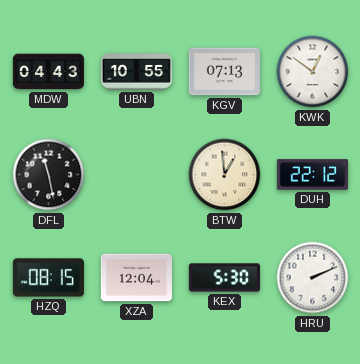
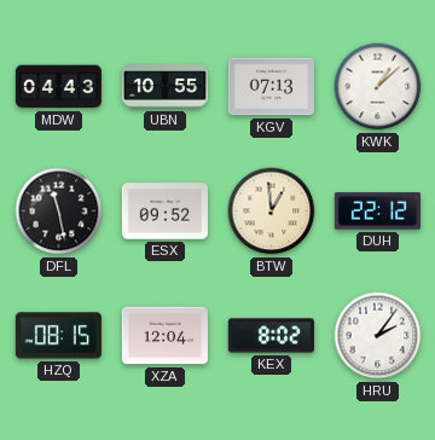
KWK: 12:51 -> 1:08
ESX: none -> 09:52
KEX: 5:30 -> 8:02
HRU: 2:11 -> 2:06
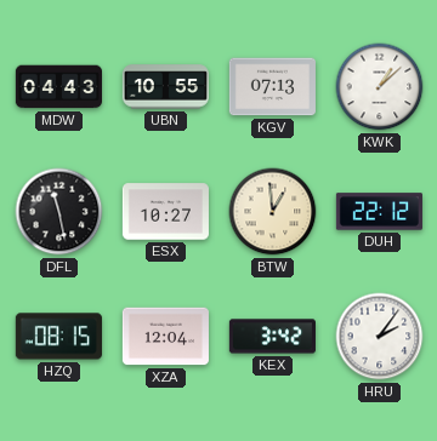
ESX: 09:52 -> 10:27
KEX: 8:02 -> 3:42
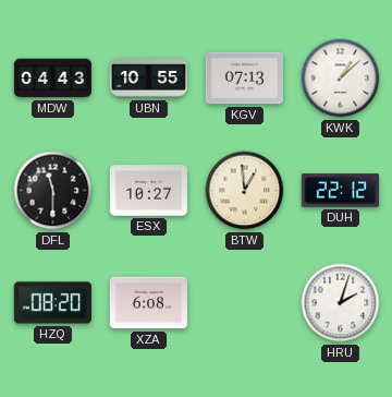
DFL: 11:28 -> 11:30
HZQ: 08:15 -> 08:20
XZA: 12:04 -> 6:08
KEX: 3:42 -> none
HRU: 2:06 -> 2:03
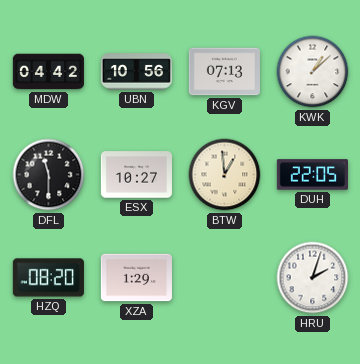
MDW: 04:43 -> 04:42
UBN: 10:55 -> 10:56
DUH: 22:12 -> 22:05
XZA: 6:08 -> 1:29
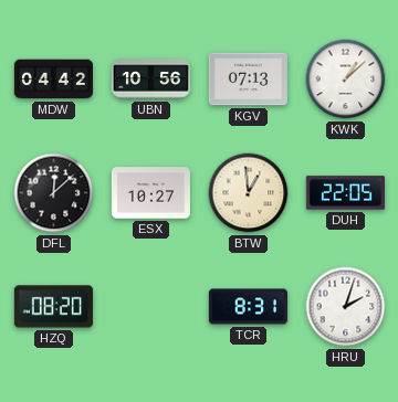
DFL: 11:30 -> 12:08
XZA: 1:29 -> none
TCR: none -> 8:31
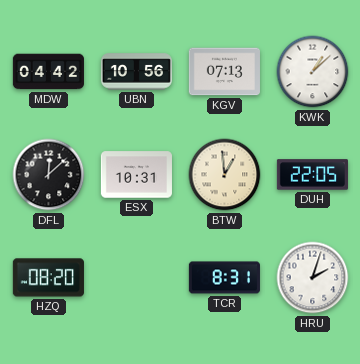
ESX: 10:27 -> 10:31
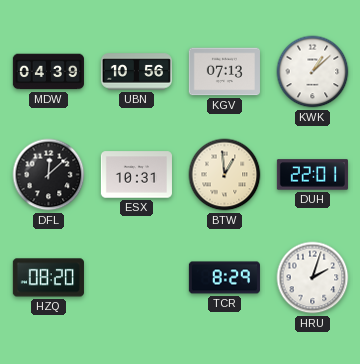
MDW: 04:42 -> 04:39
DUH: 22:05 -> 22:01
TCR: 8:31 -> 8:29
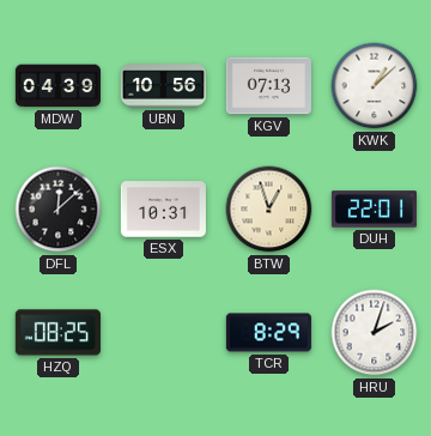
BTW: 12:59 -> 12:57
HZQ: 08:20 -> 08:25
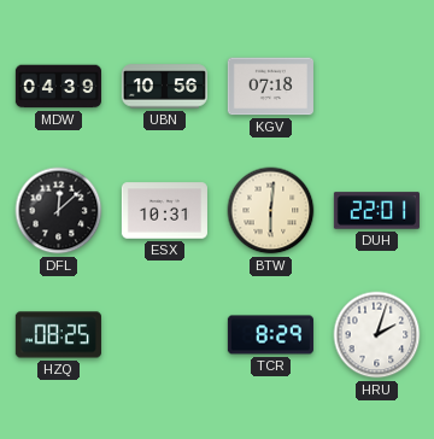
KGV: 07:13 -> 07:18
KWK: 1:08 -> none
BTW: 12:57 -> 6:01
